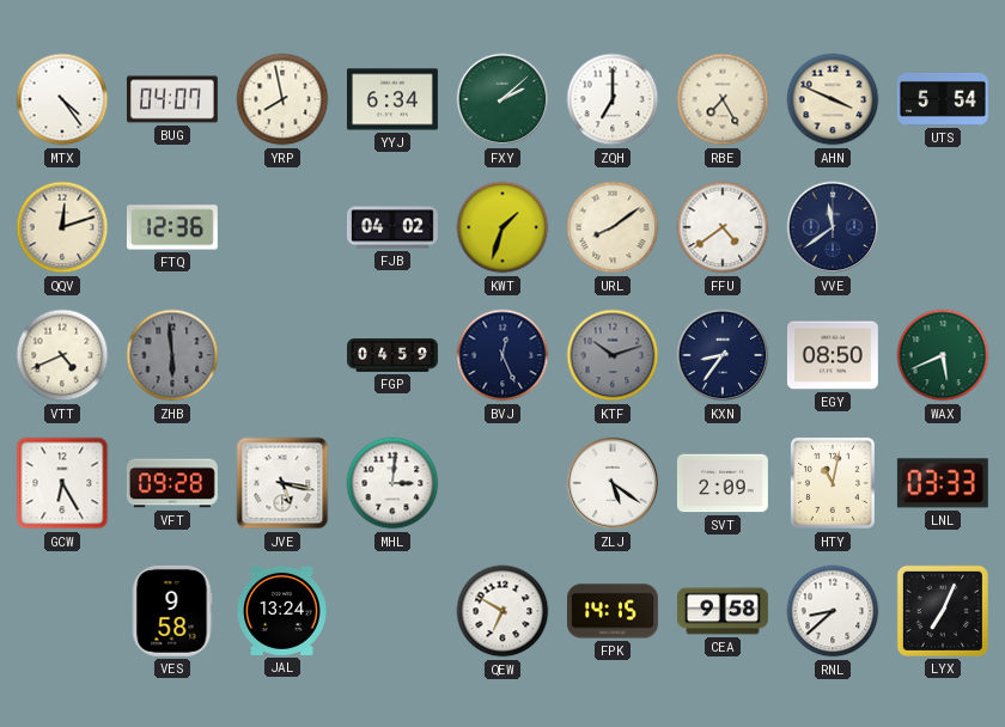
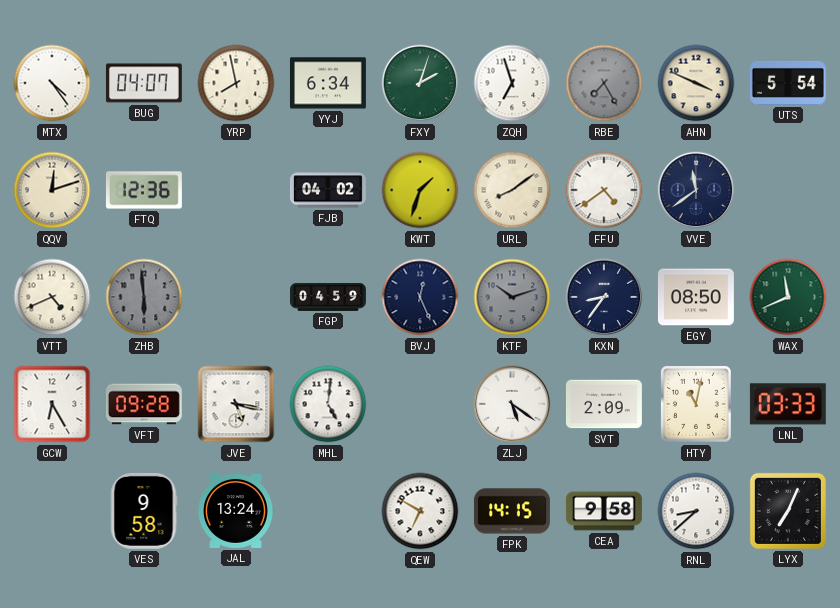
FXY: 2:08 -> 2:03
ZQH: 7:00 -> 6:57
RBE dial: cream -> grey
WAX: 5:41 -> 11:41
MHL: 3:01 -> 5:01
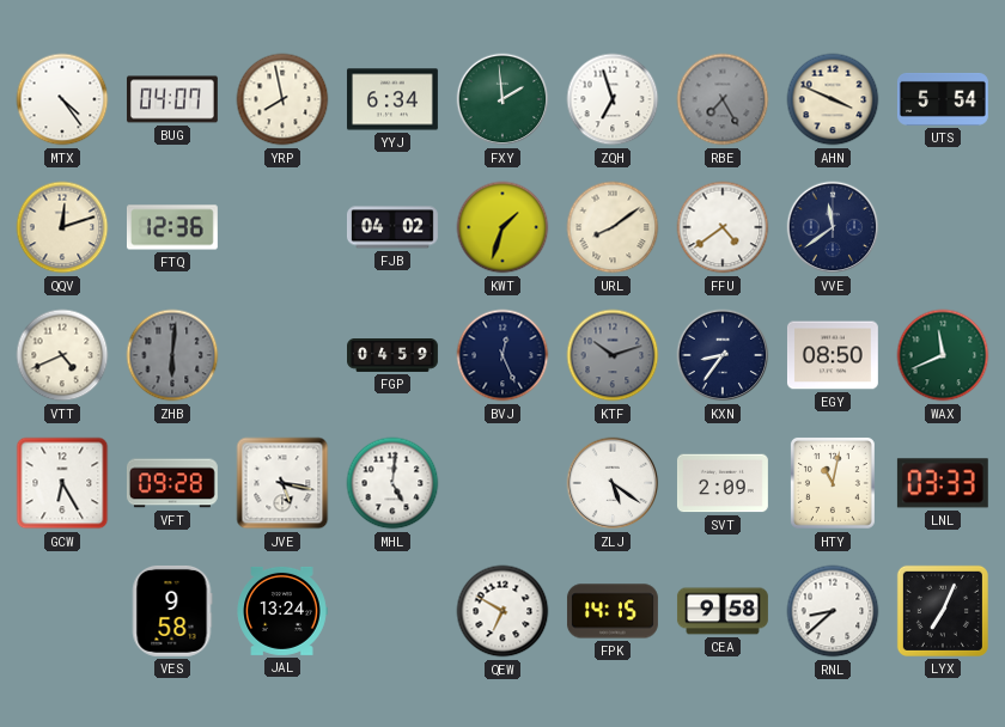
FXY: 2:03 -> 1:59
ZHB: 5:59 -> 6:01
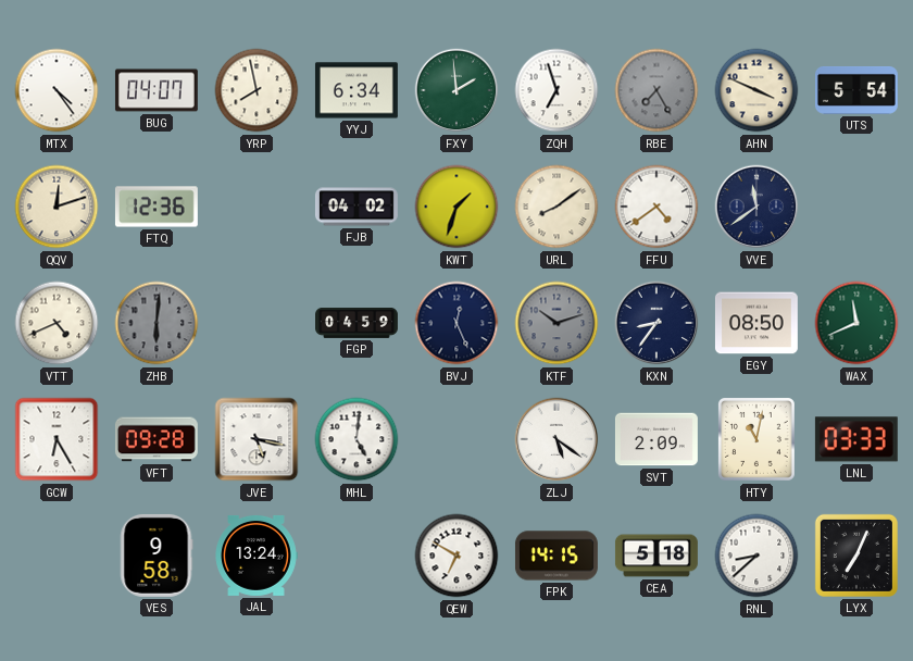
CEA: 9:58 -> 5:18
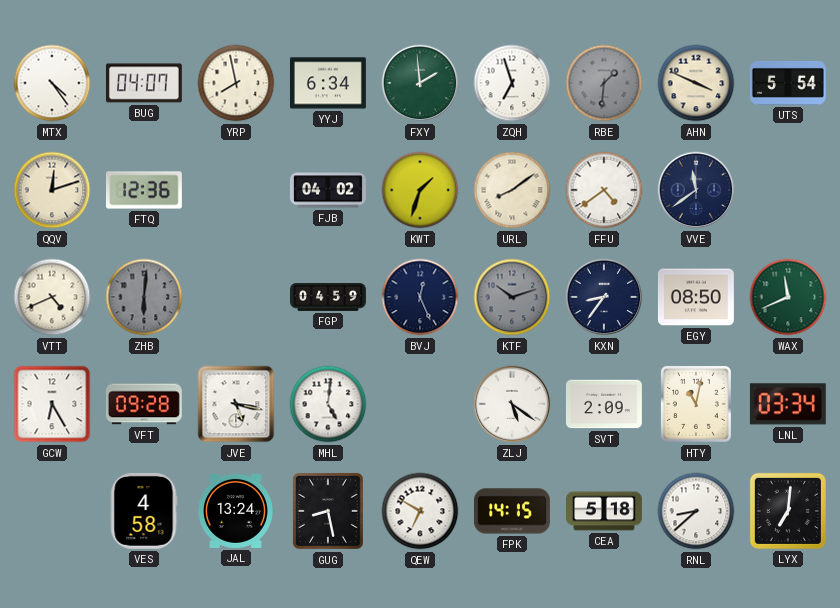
RBE: 7:25 -> 1:31
LNL: 03:33 -> 03:34
VES: 9:58 -> 4:58
GUG: none -> 8:28
LYX: 7:04 -> 7:01
